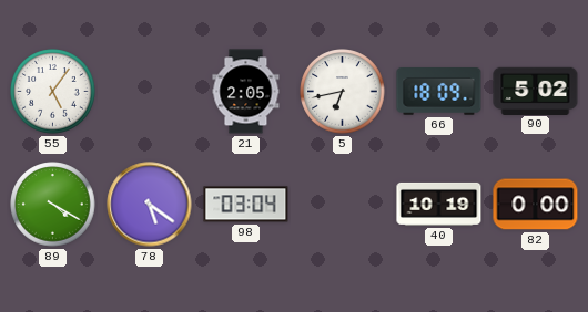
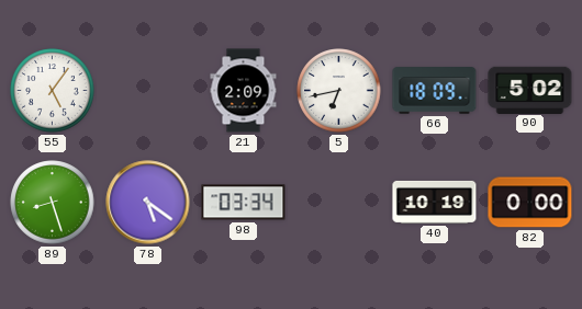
21: 2:05 -> 2:09
89: 4:20 -> 8:27
98: 03:04 -> 03:34
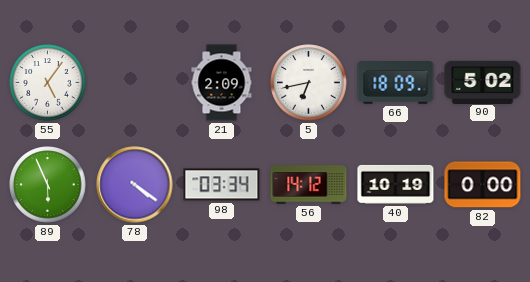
89: 8:27 -> 5:56
78: 5:21 -> 4:21
56: none -> 14:12
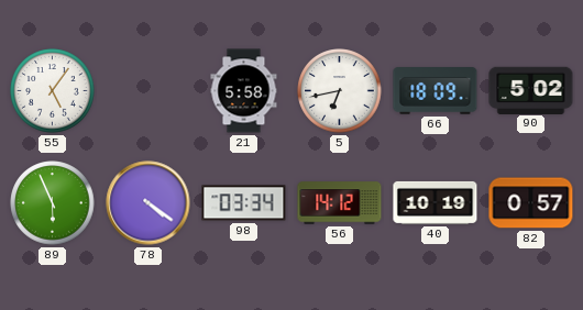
21: 2:09 -> 5:58
82: 0:00 -> 0:57
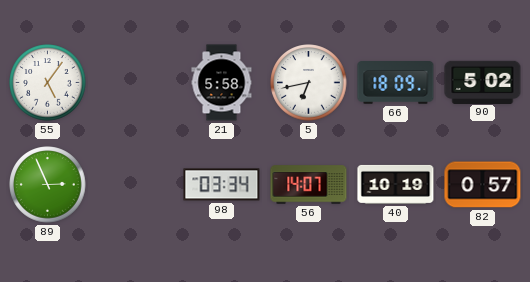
89: 5:56 -> 2:56
78: 4:21 -> none
56: 14:12 -> 14:07
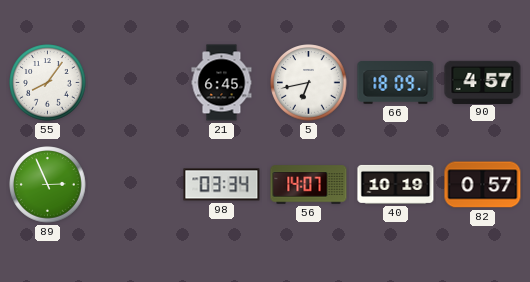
55: 5:06 -> 8:06
21: 5:58 -> 6:45
90: 5:02 -> 4:57
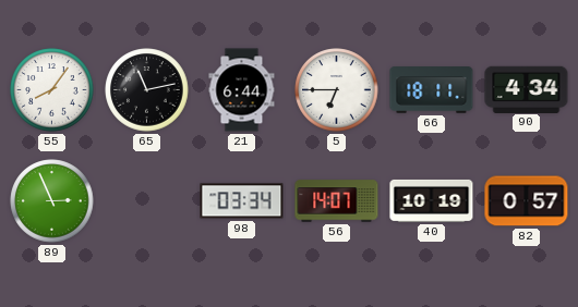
65: none -> 11:13
21: 6:45 -> 6:44
5: 6:43 -> 6:45
66: 18:09 -> 18:11
90: 4:57 -> 4:34
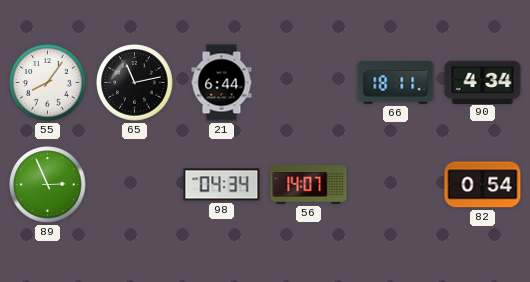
5: 6:45 -> none
98: 03:34 -> 04:34
40: 10:19 -> none
82: 0:57 -> 0:54
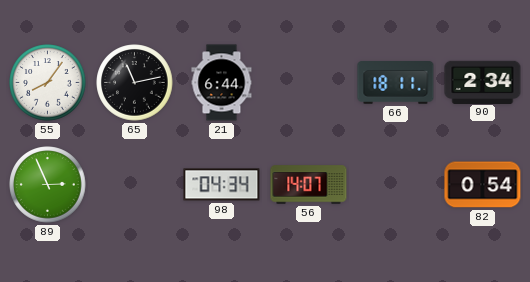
90: 4:34 -> 2:34
